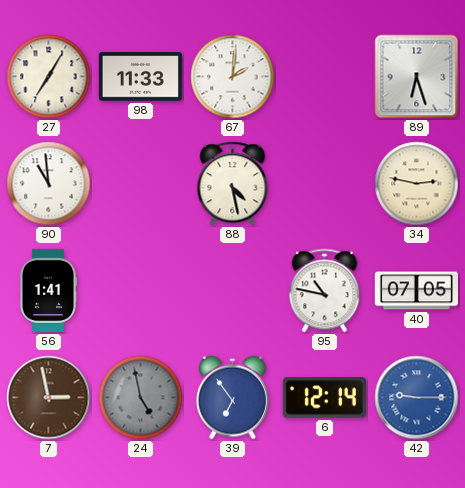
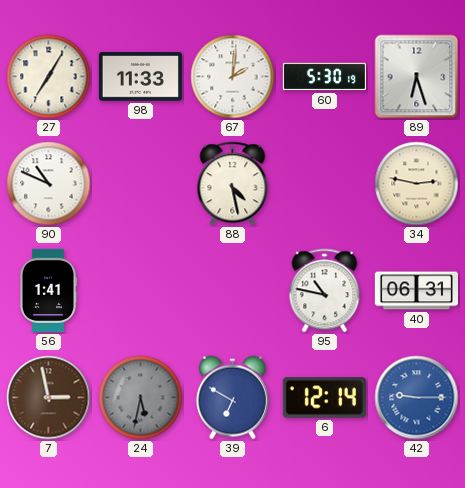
60: none -> 5:30
90: 10:59 -> 10:49
40: 07:05 -> 06:31
24: 4:58 -> 5:32
39: 6:54 -> 6:50
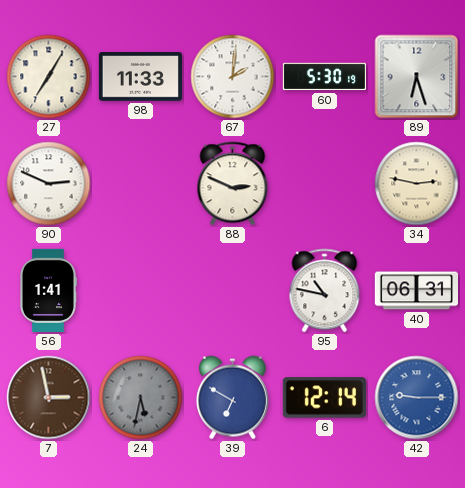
90: 10:49 -> 2:49
88: 4:28 -> 2:49
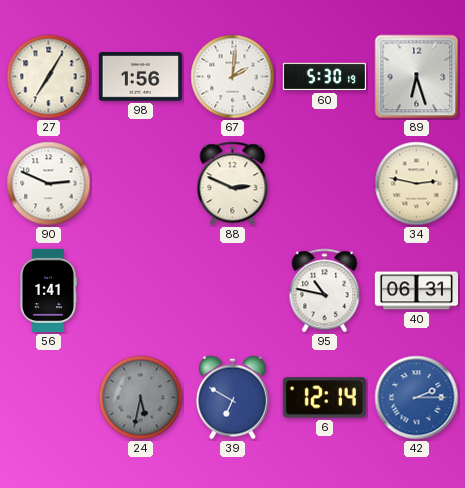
98: 11:33 -> 1:56
7: 2:58 -> none
42: 9:15 -> 2:15
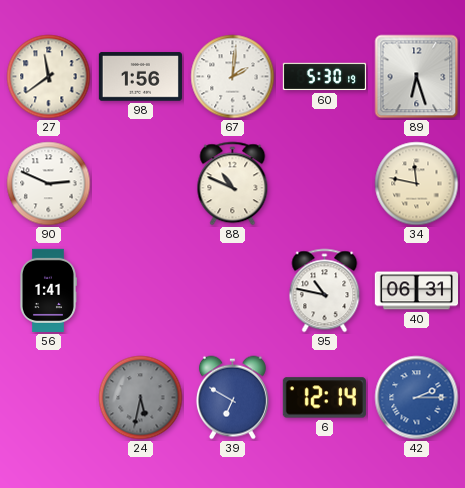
27: 7:05 -> 11:39
88: 2:49 -> 10:49
34: 2:47 -> 11:47
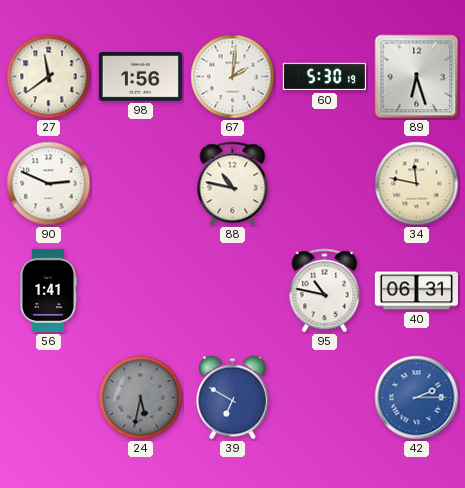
88: 10:49 -> 10:47
6: 12:14 -> none
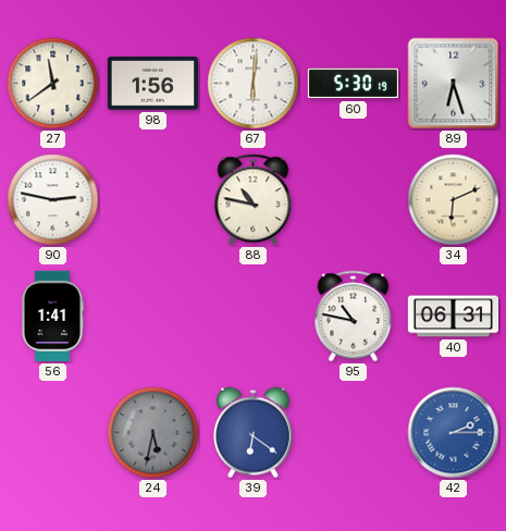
67: 2:01 -> 6:01
90: 2:49 -> 2:47
34: 11:47 -> 6:11
39: 6:50 -> 6:21
